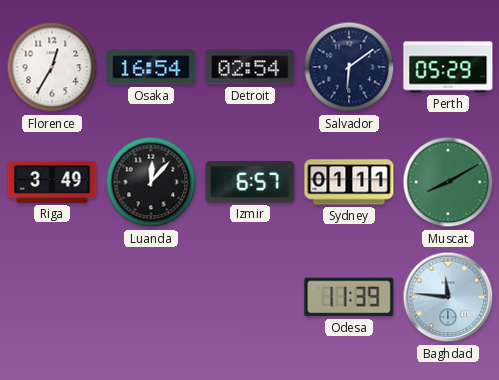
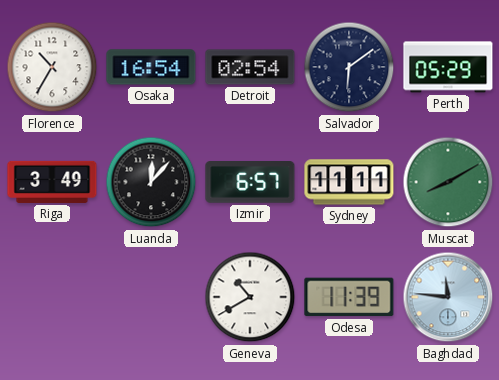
Florence: 12:35 -> 10:35
Sydney: 01:11 -> 11:11
Geneva: none -> 10:40
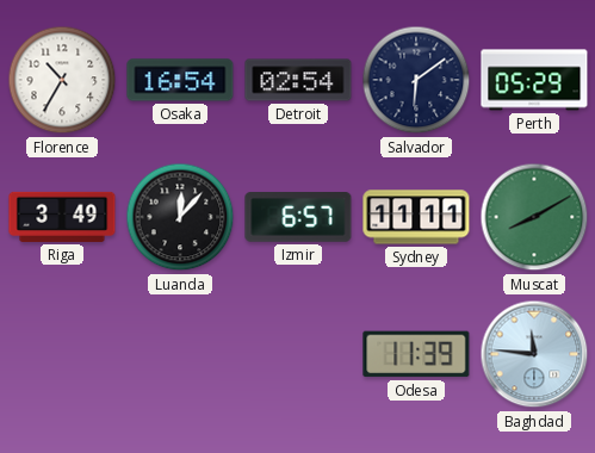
Geneva: 10:40 -> none
